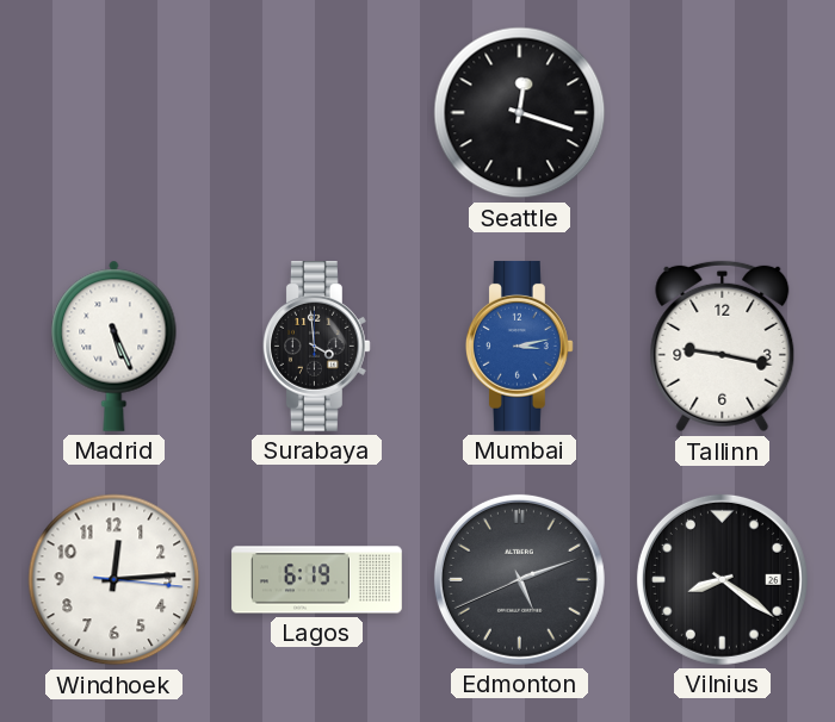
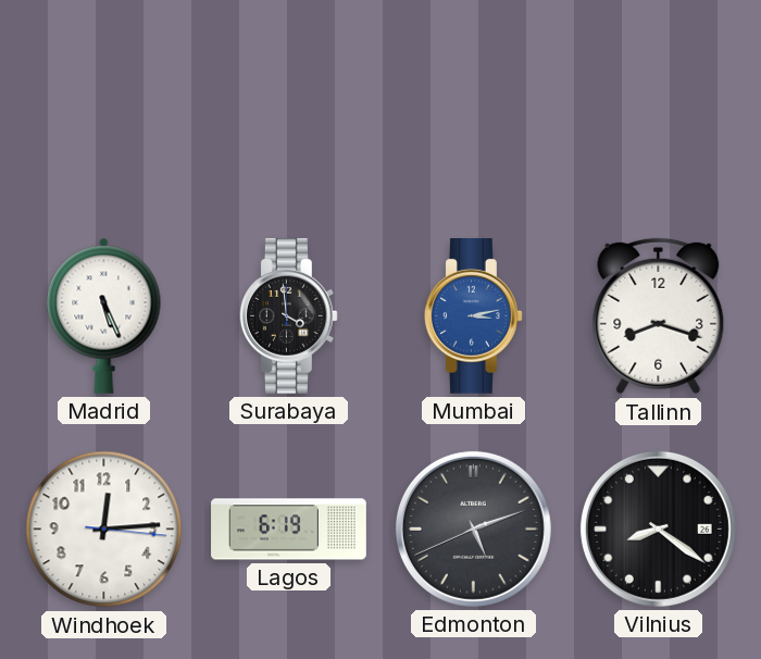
Seattle: 12:18 -> none
Tallinn: 9:17 -> 8:18
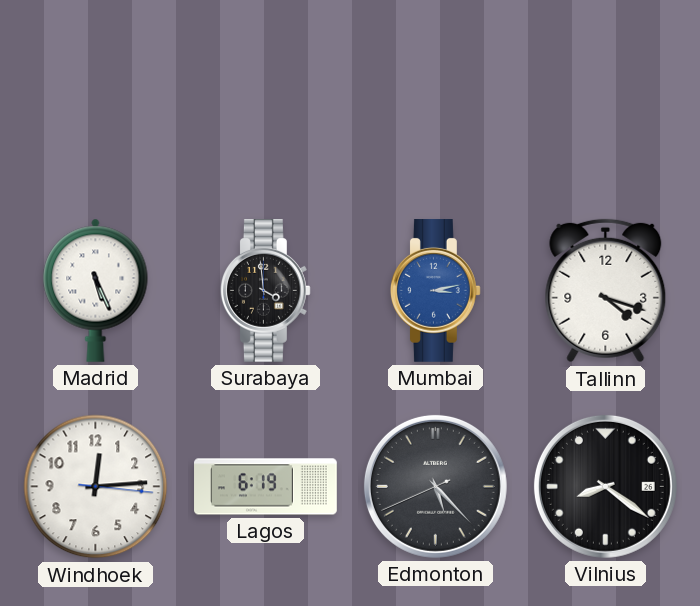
Tallinn: 8:18 -> 4:18
Edmonton: 5:11 -> 5:22
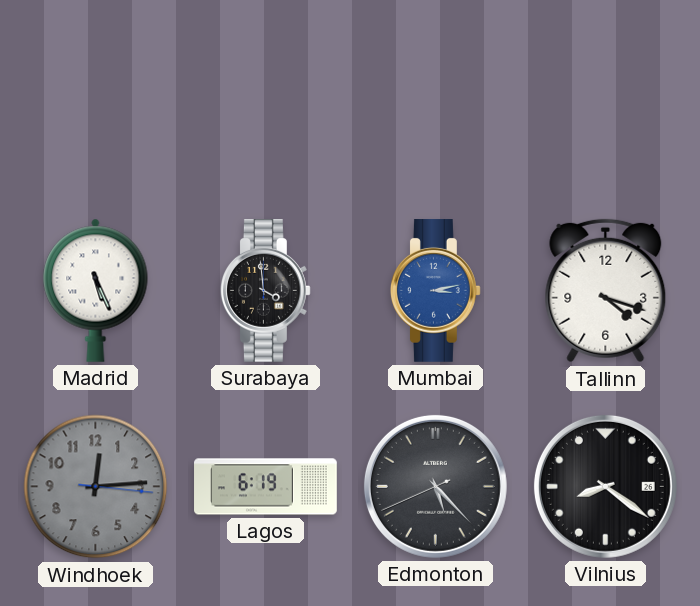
Windhoek dial: white -> grey
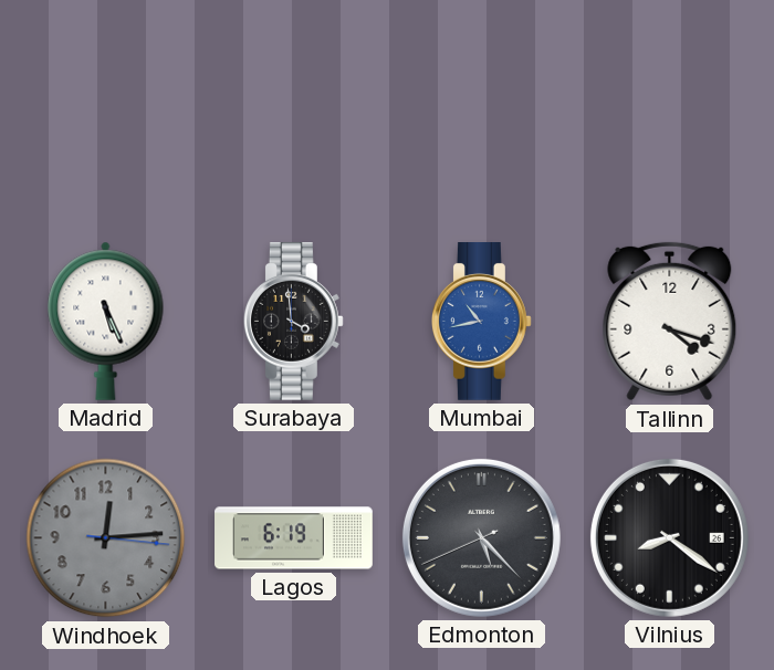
Mumbai: 3:13 -> 10:43
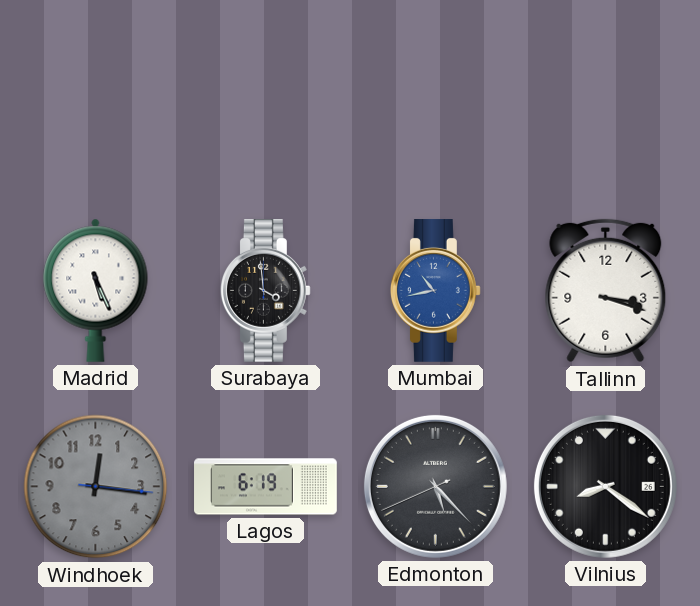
Tallinn: 4:18 -> 3:18
Windhoek: 12:14 -> 12:16
